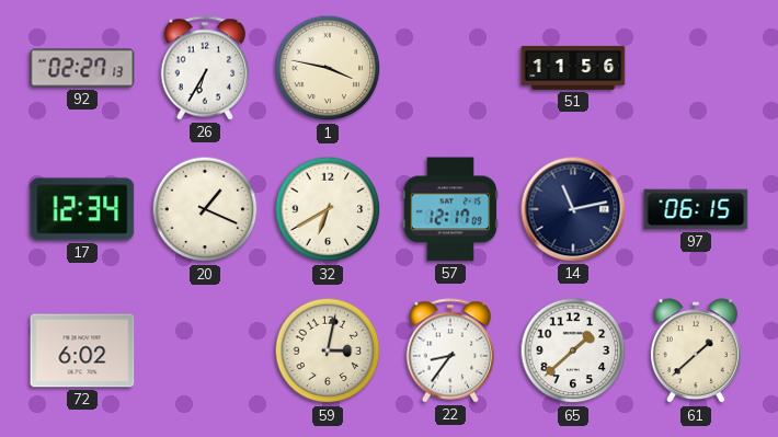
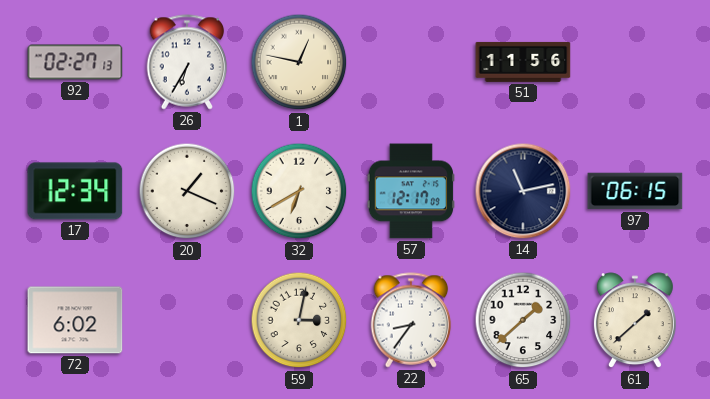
1: 3:47 -> 12:47
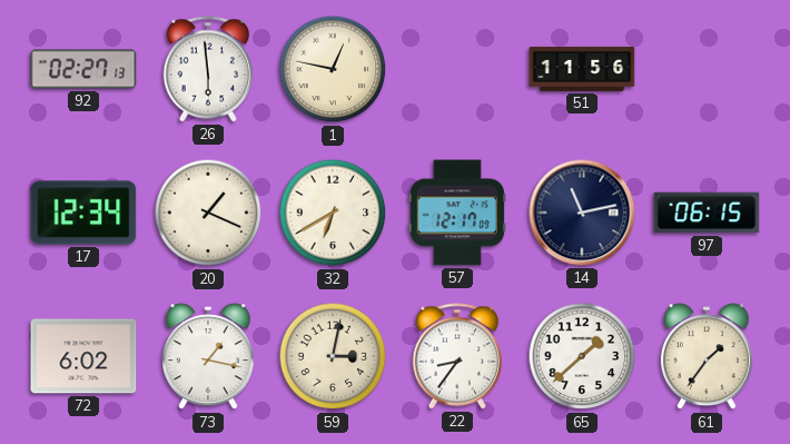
26: 6:35 -> 5:59
73: none -> 1:17
61: 1:38 -> 1:36
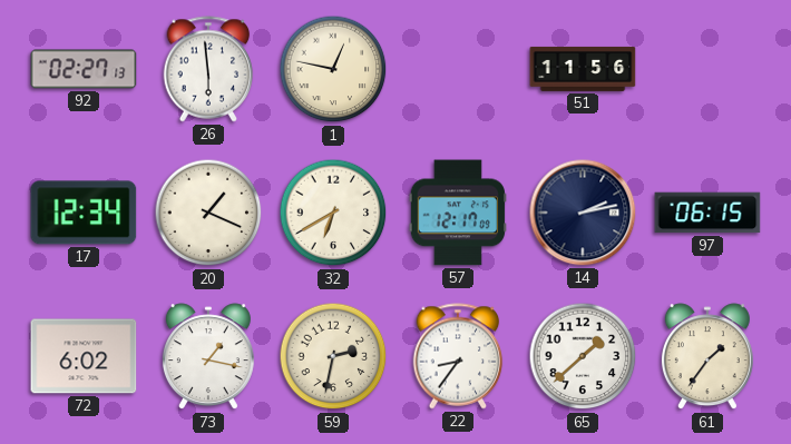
14: 11:13 -> 2:13
59: 3:02 -> 2:32
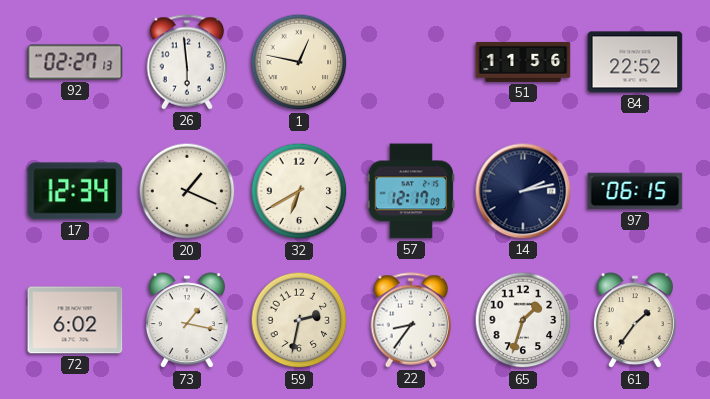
84: none -> 22:52
65: 1:38 -> 1:33
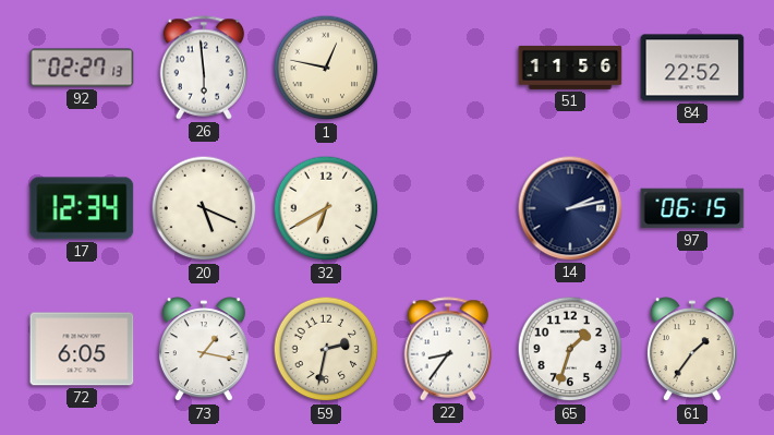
20: 1:19 -> 5:19
57: 12:17 -> none
72: 6:02 -> 6:05
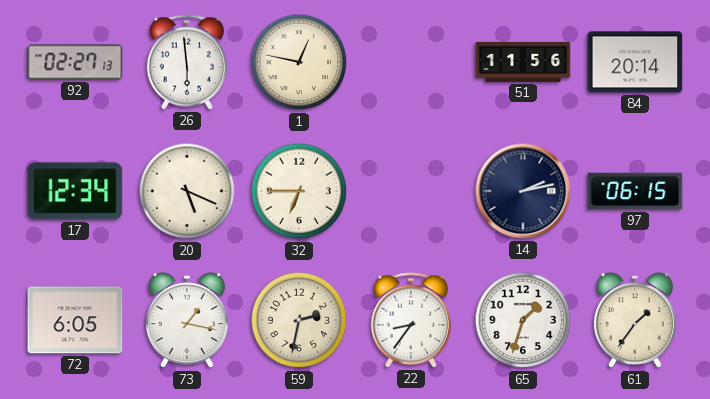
84: 22:52 -> 20:14
32: 6:40 -> 6:45
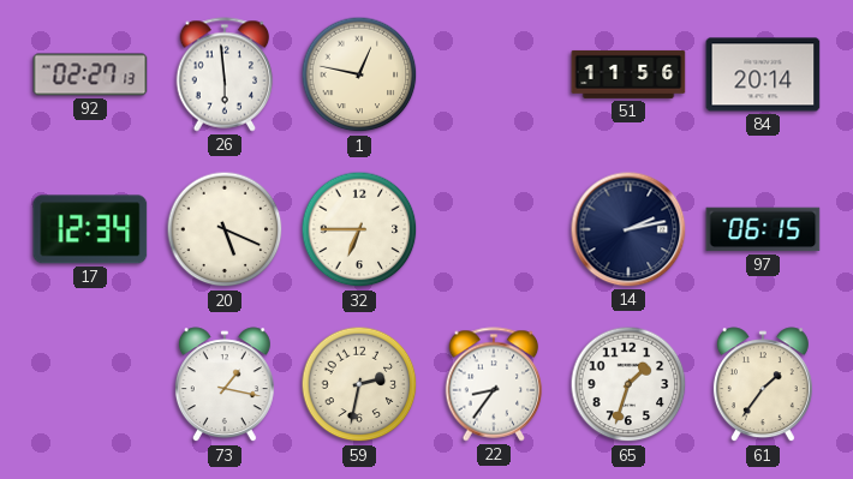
72: 6:05 -> none
